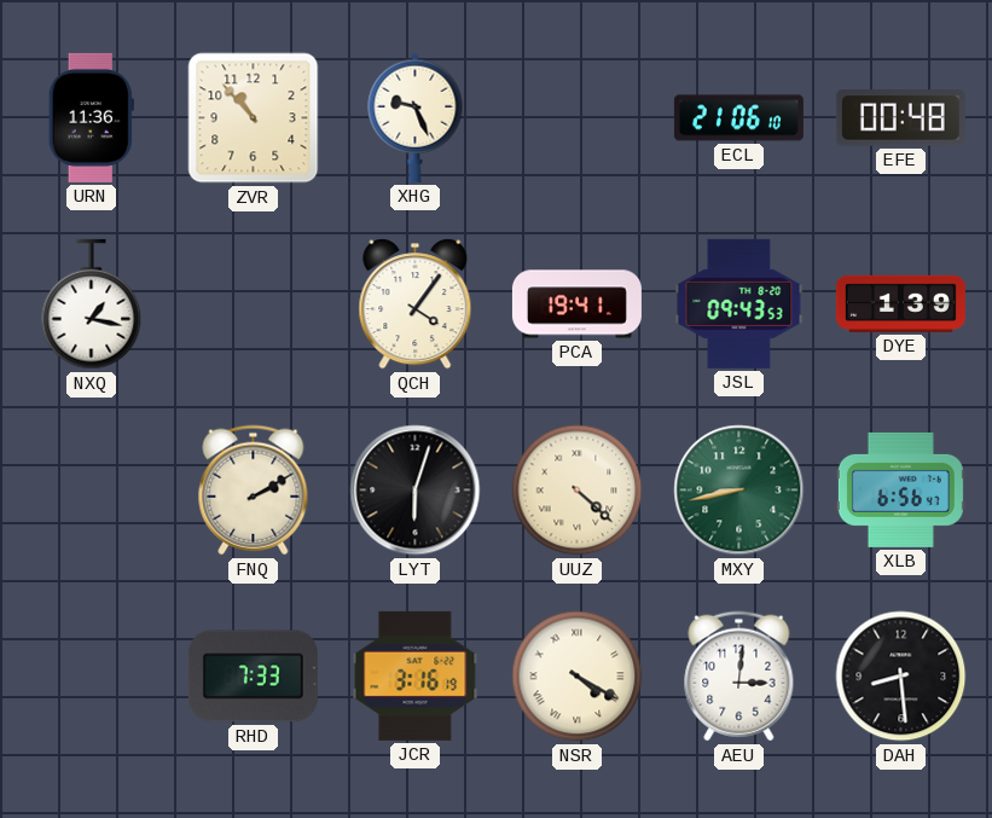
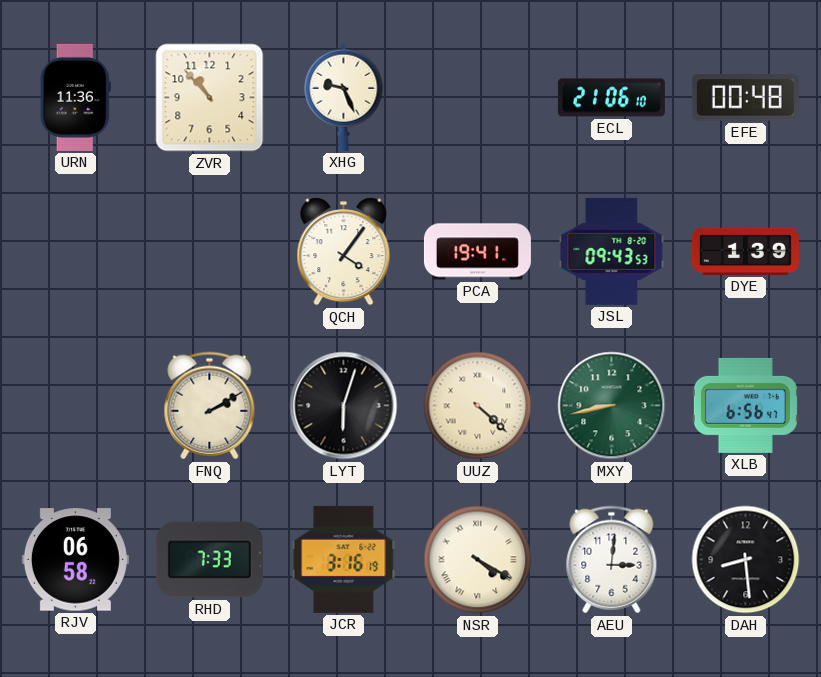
NXQ: 1:17 -> none
RJV: none -> 06:58
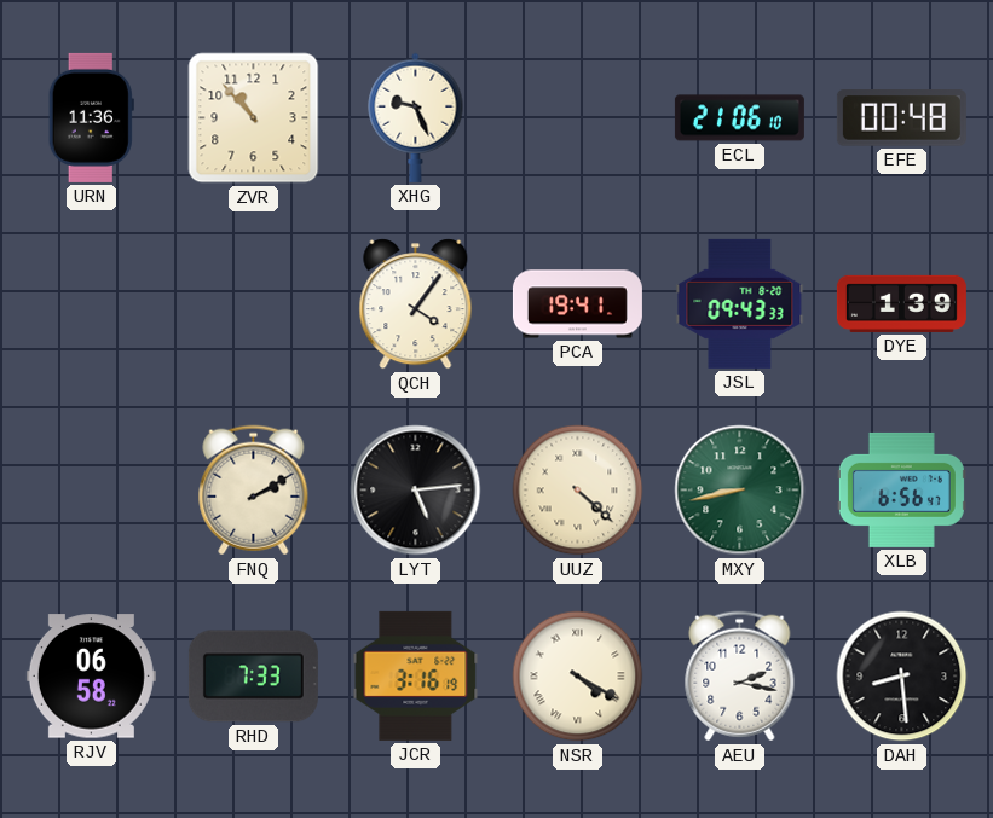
JSL: 09:43:53 -> 09:43:33
LYT: 6:03 -> 5:14
AEU: 3:01 -> 2:17
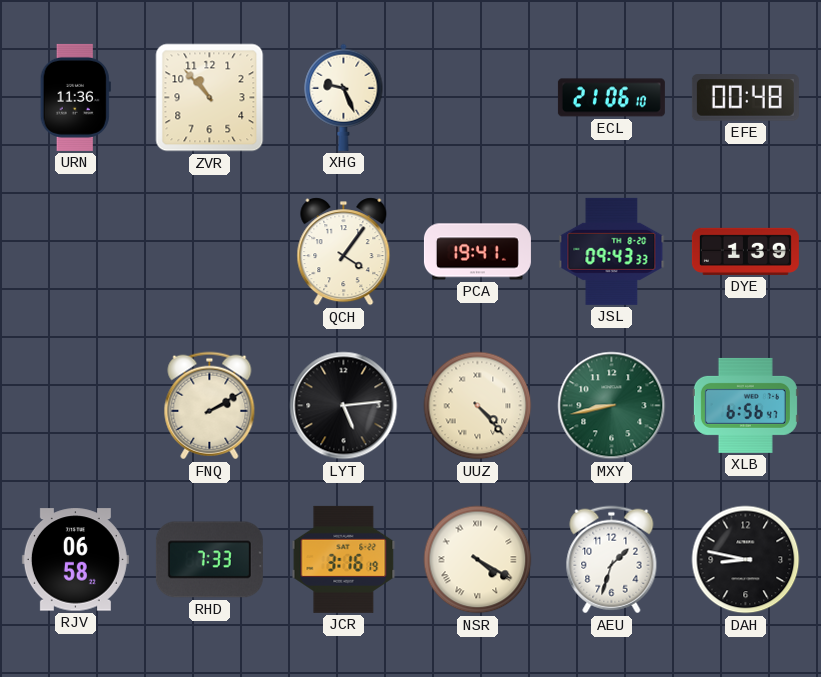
UUZ: 4:22 -> 4:23
AEU: 2:17 -> 1:33
DAH: 8:29 -> 8:47
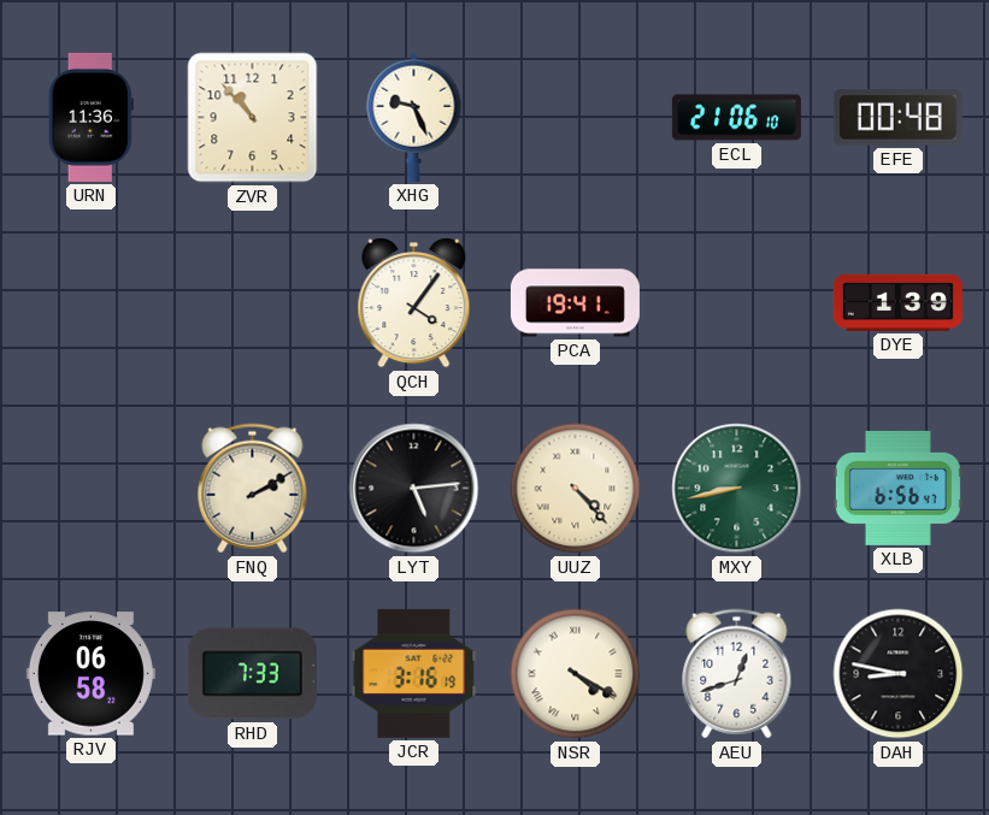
JSL: 09:43 -> none
AEU: 1:33 -> 12:42
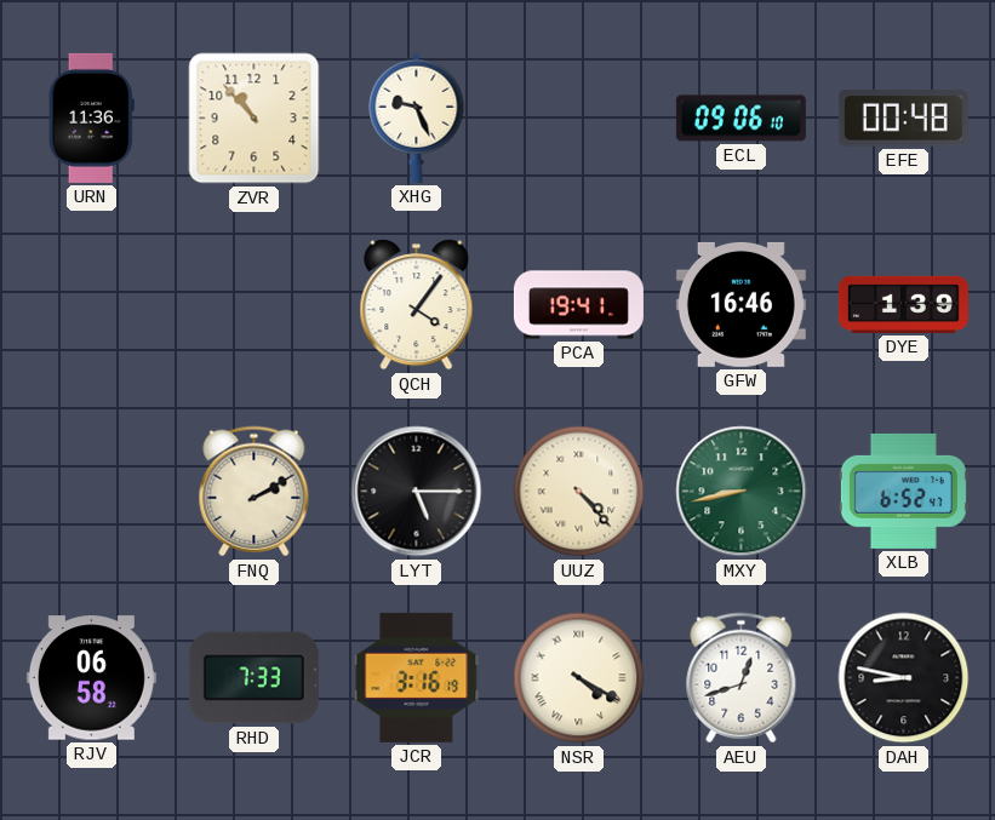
ECL: 21:06 -> 09:06
GFW: none -> 16:46
LYT: 5:14 -> 5:15
XLB: 6:56 -> 6:52
